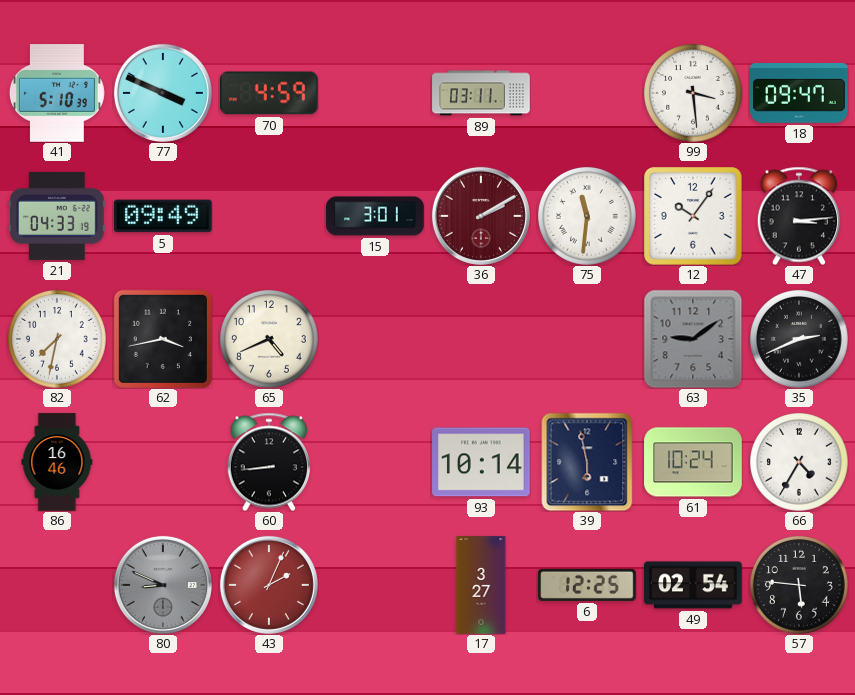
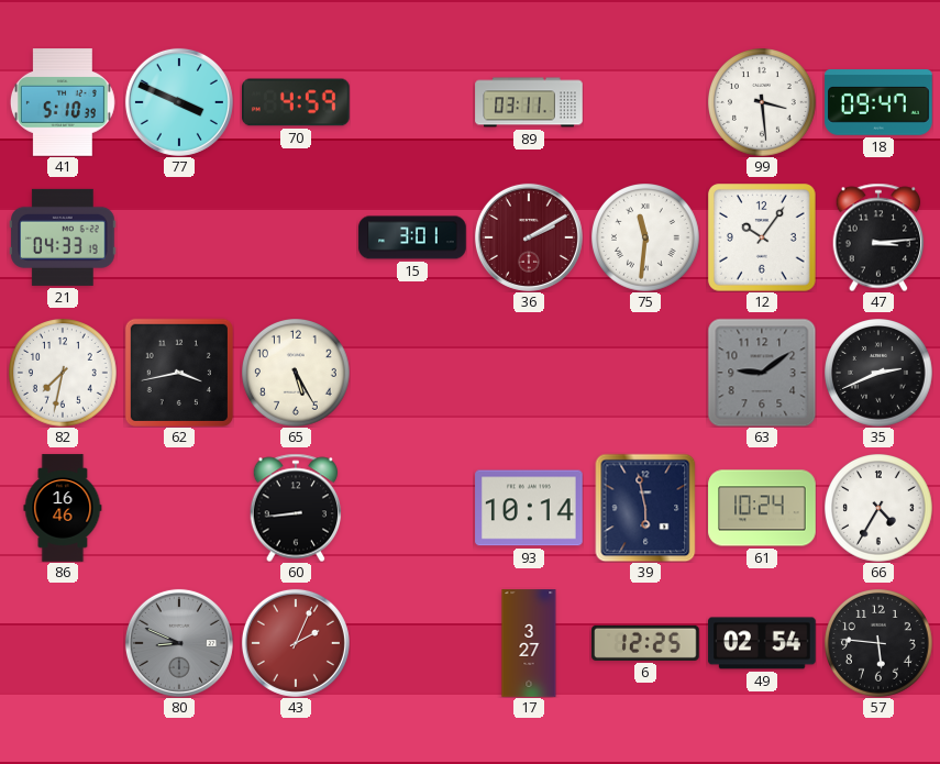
5: 09:49 -> none
65: 4:41 -> 5:25
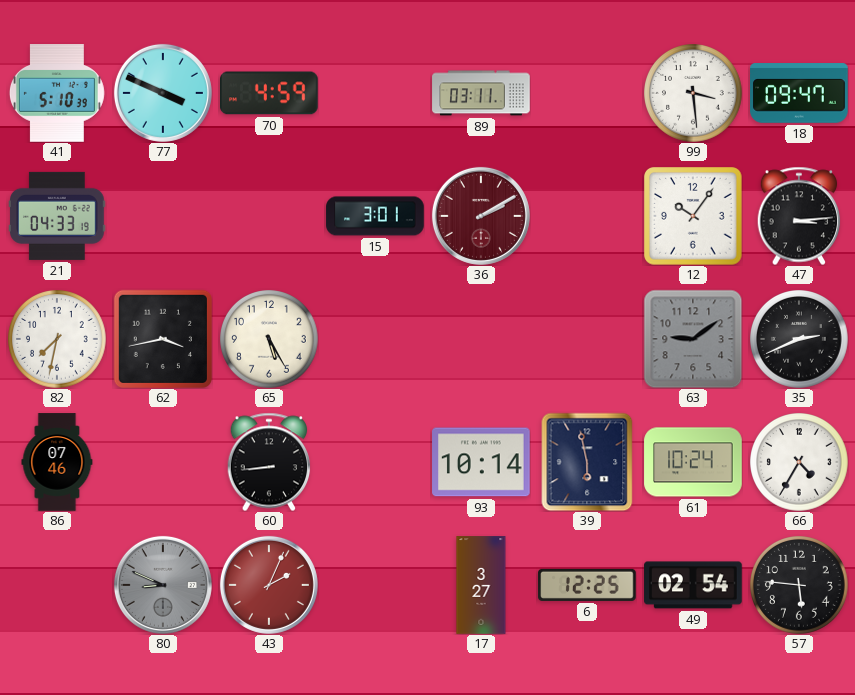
75: 11:31 -> none
86: 16:46 -> 07:46
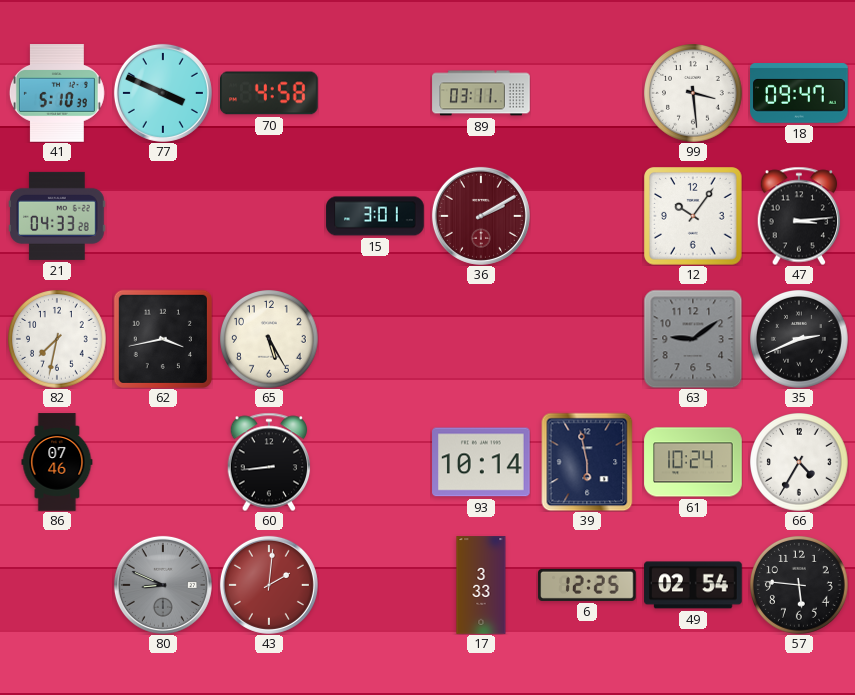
70: 4:59 -> 4:58
21: 04:33:19 -> 04:33:28
43: 2:04 -> 2:01
17: 3:27 -> 3:33
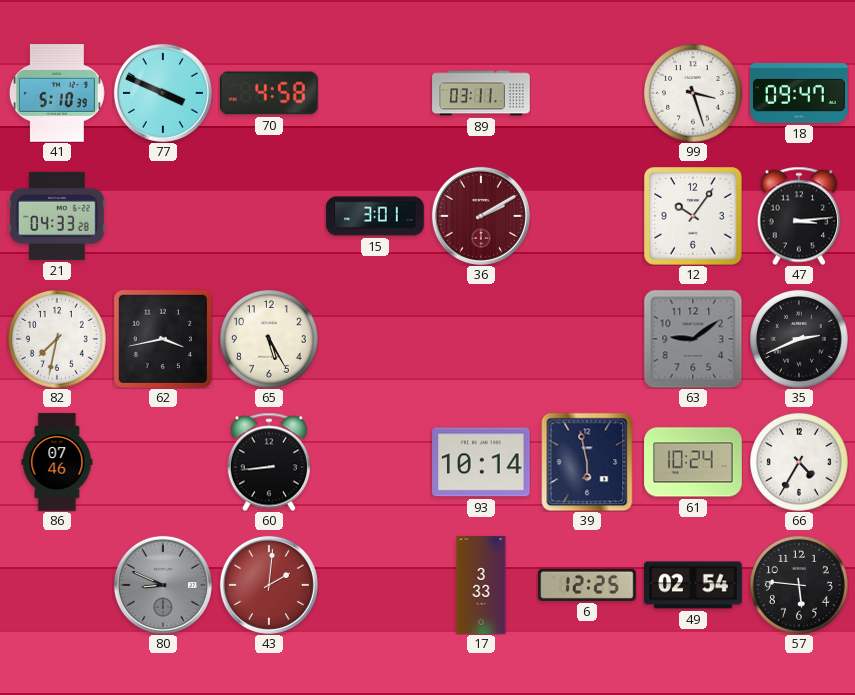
99: 3:29 -> 3:27
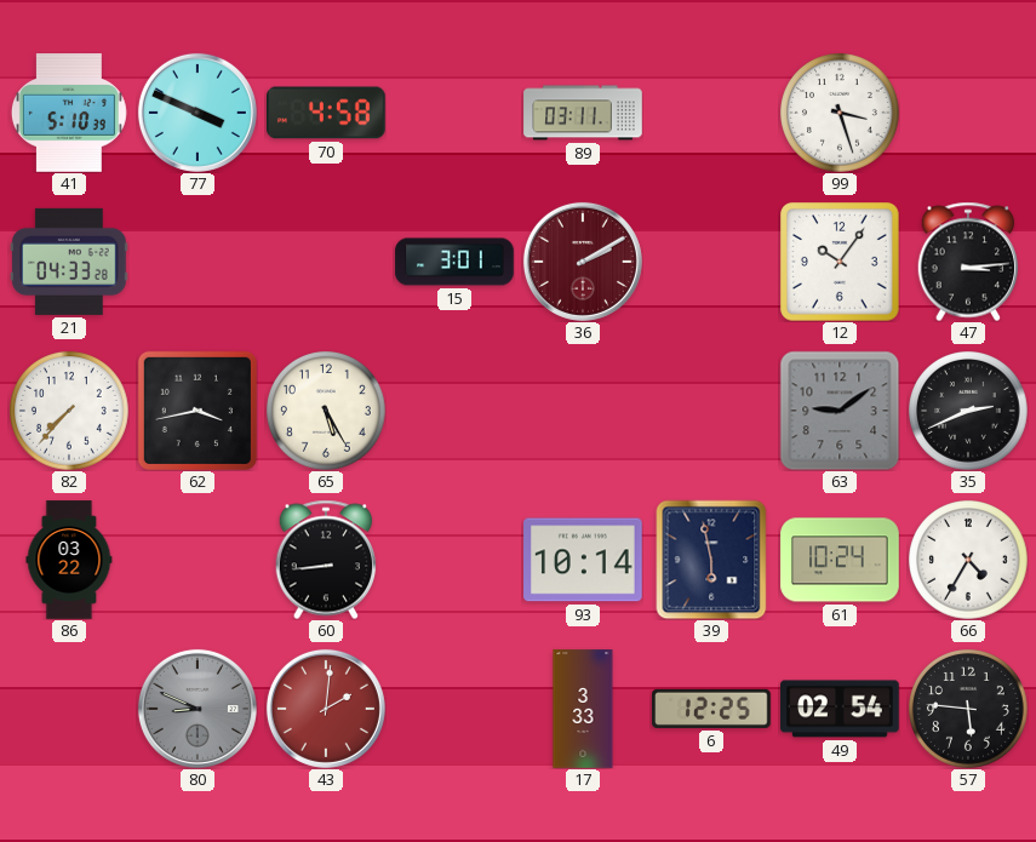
18: 09:47 -> none
82: 7:32 -> 7:37
86: 07:46 -> 03:22
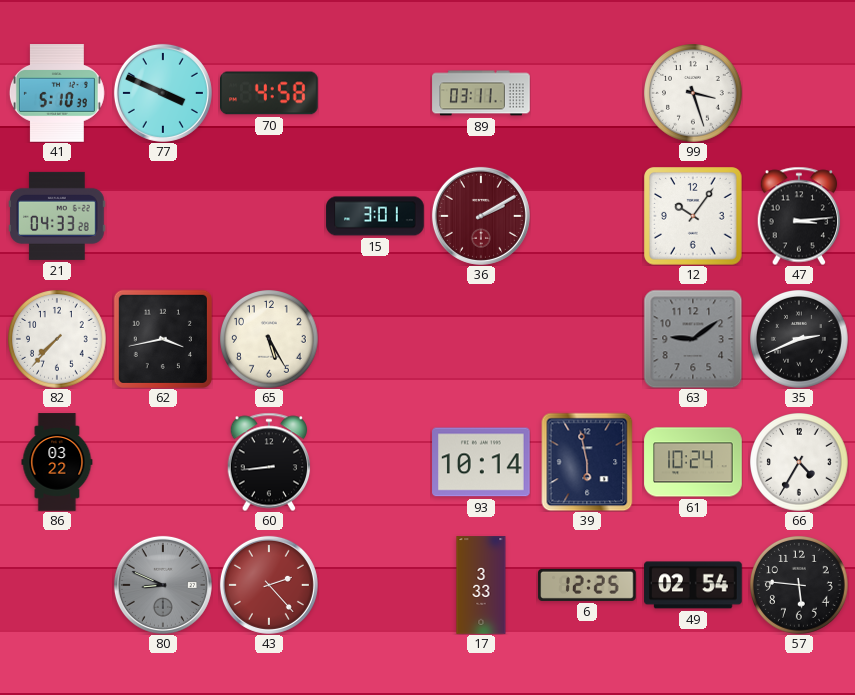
43: 2:01 -> 2:23
